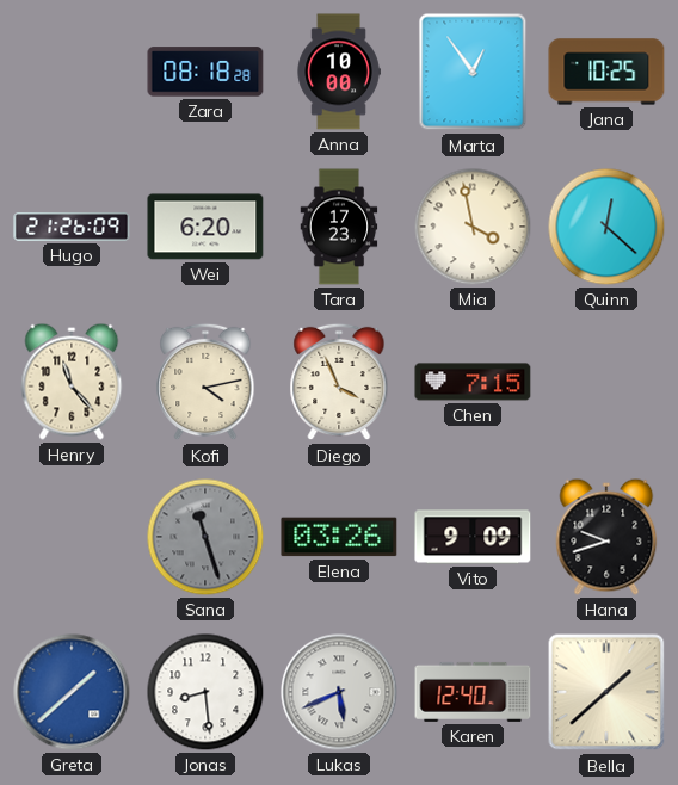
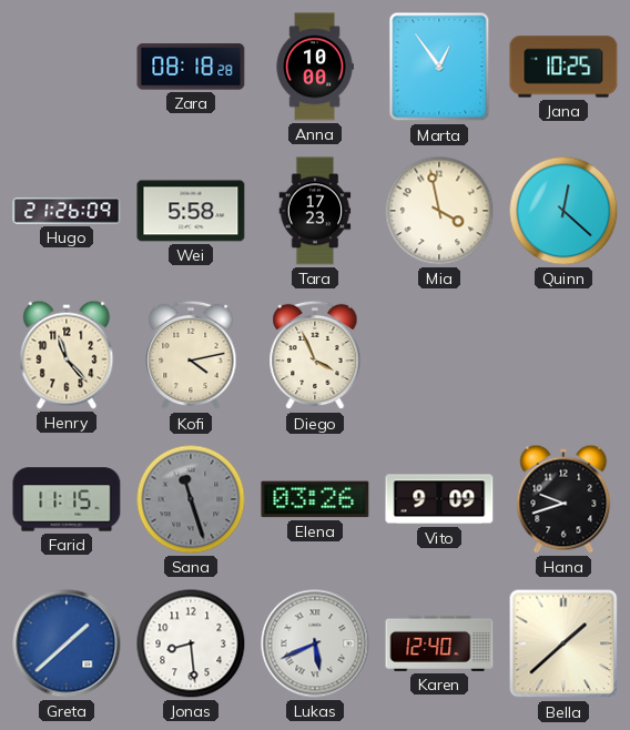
Wei: 6:20 -> 5:58
Chen: 7:15 -> none
Farid: none -> 11:15
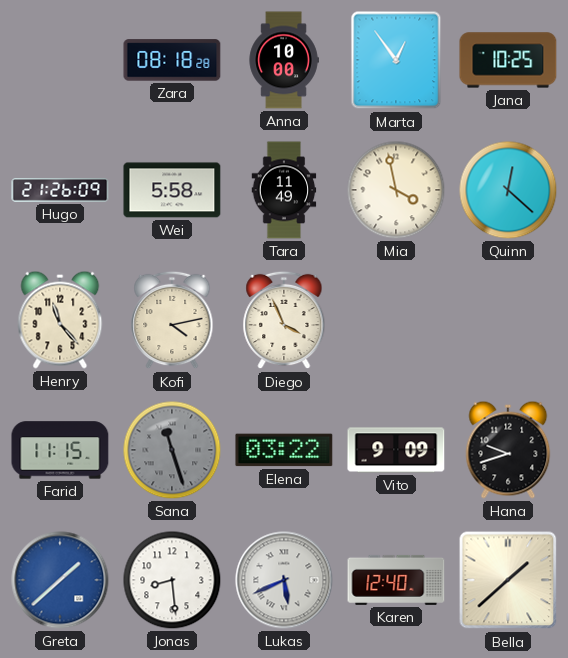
Tara: 17:23 -> 11:49
Elena: 03:26 -> 03:22
